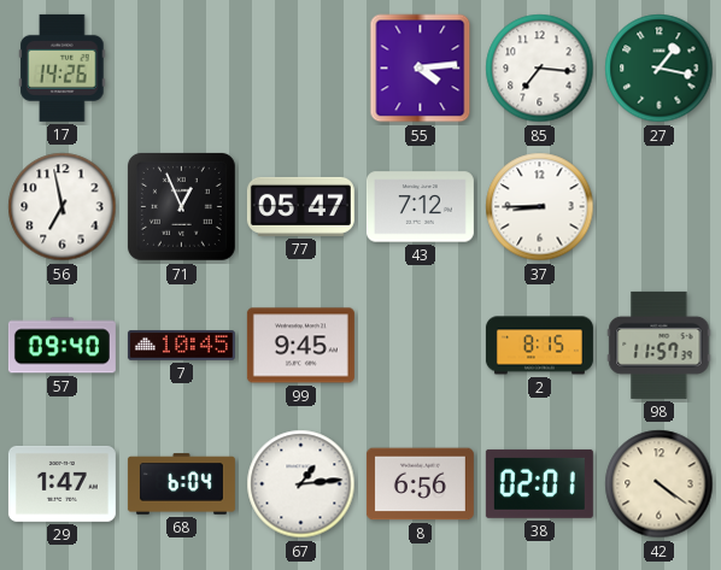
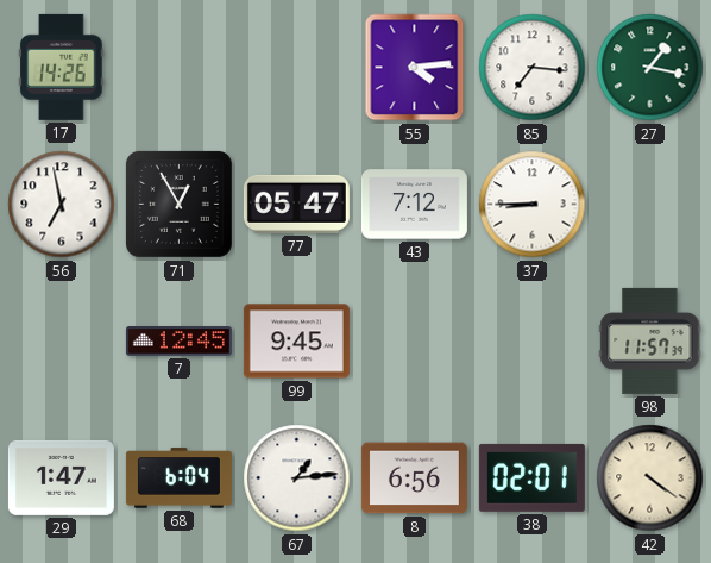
71: 12:56 -> 12:55
57: 09:40 -> none
7: 10:45 -> 12:45
2: 8:15 -> none
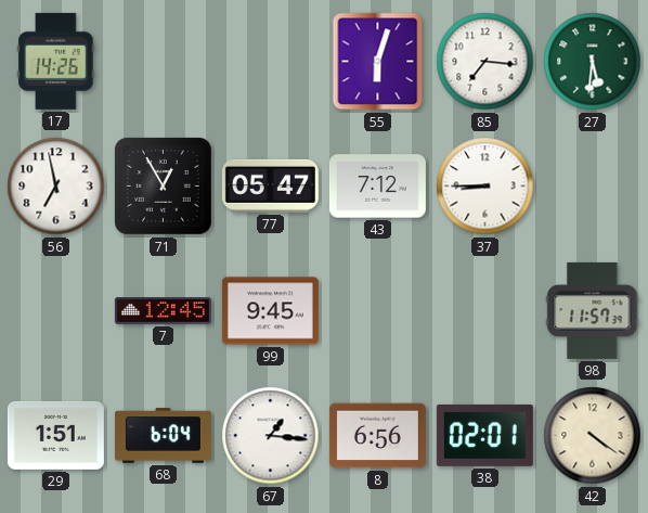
55: 4:14 -> 6:03
27: 1:17 -> 5:31
29: 1:47 -> 1:51
67: 1:14 -> 1:16
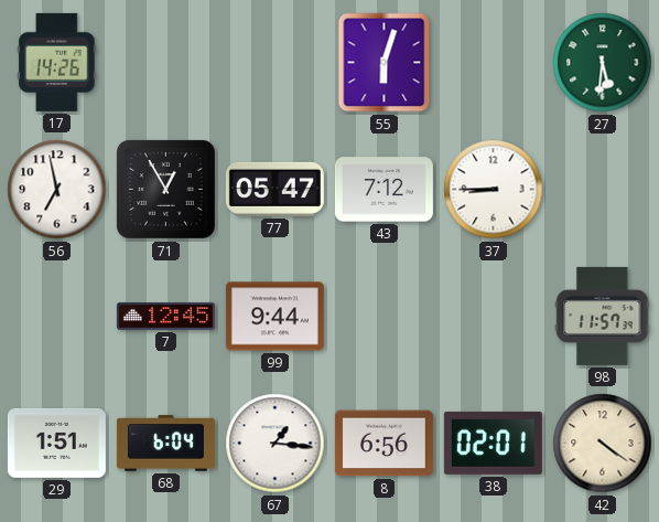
85: 7:16 -> none
99: 9:45 -> 9:44
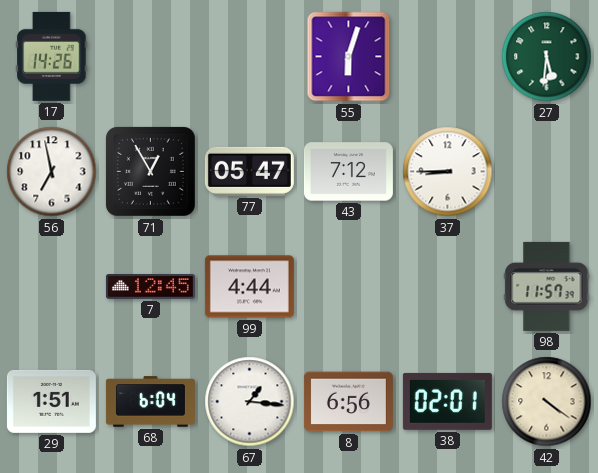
99: 9:44 -> 4:44
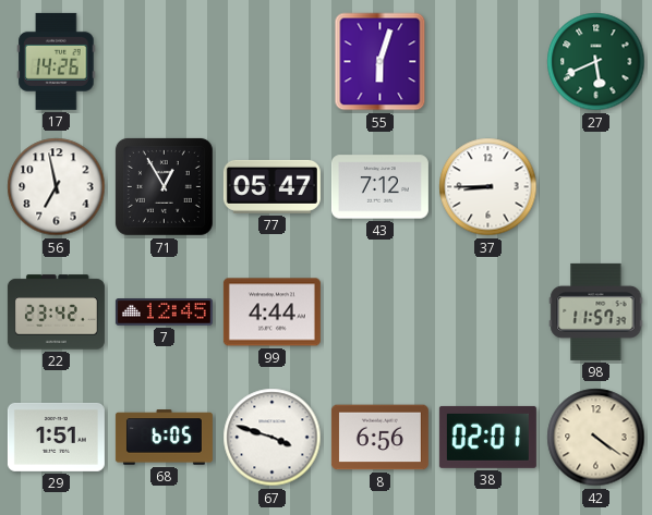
27: 5:31 -> 5:41
22: none -> 23:42
68: 6:04 -> 6:05
67: 1:16 -> 3:48
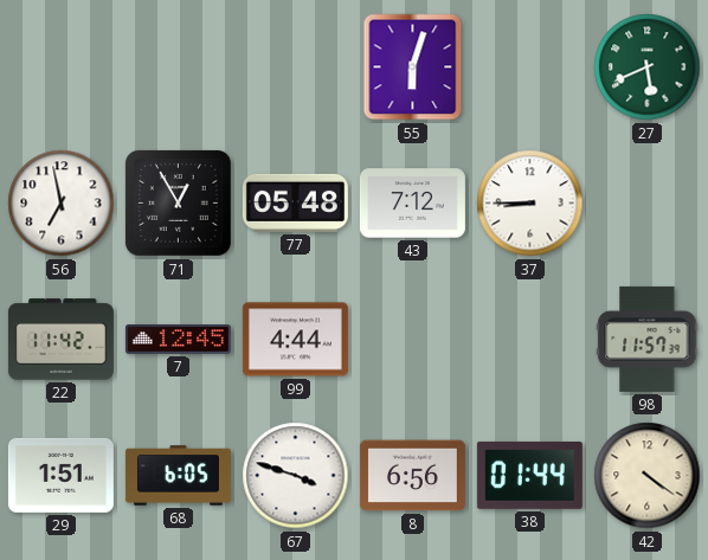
17: 14:26 -> none
77: 05:47 -> 05:48
22: 23:42 -> 11:42
38: 02:01 -> 01:44
